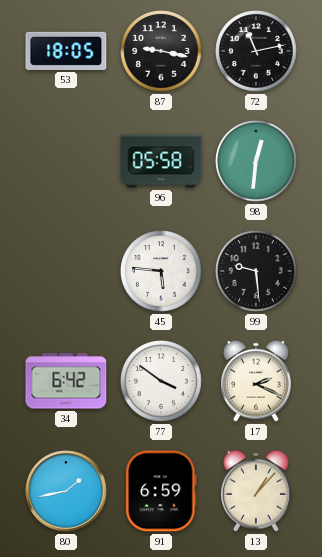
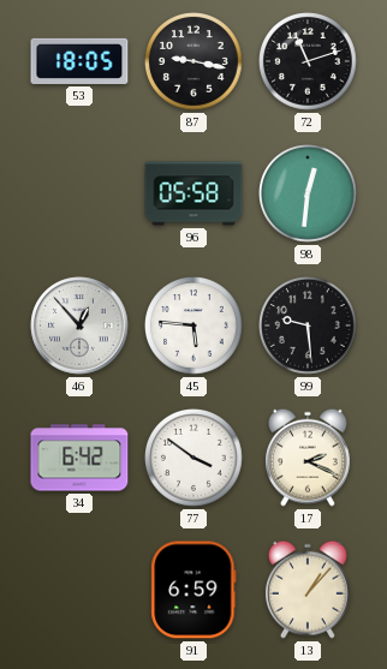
72: 11:13 -> 11:12
46: none -> 12:53
80: 1:43 -> none
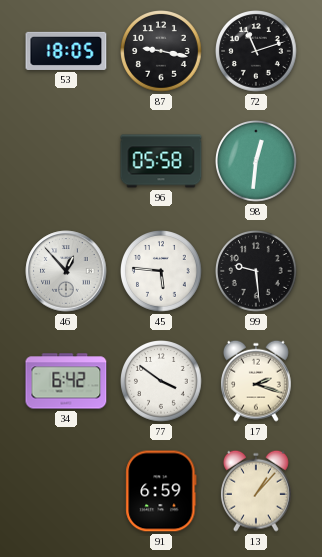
17: 2:19 -> 2:18
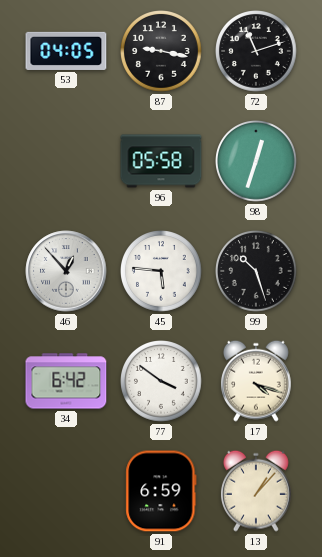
53: 18:05 -> 04:05
98: 12:31 -> 12:33
99: 9:29 -> 10:27
17: 2:18 -> 4:18
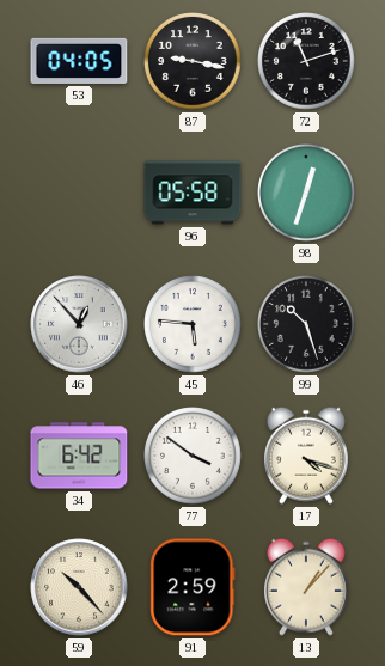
59: none -> 10:23
91: 6:59 -> 2:59
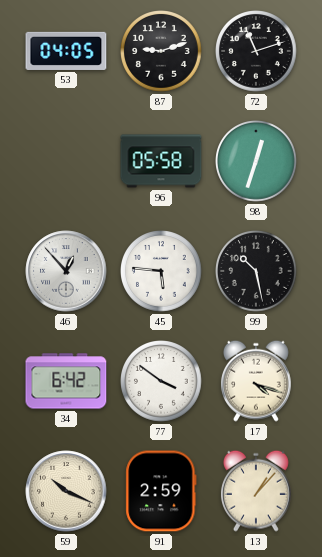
87: 9:17 -> 9:12
99: 10:27 -> 10:28
59: 10:23 -> 10:19
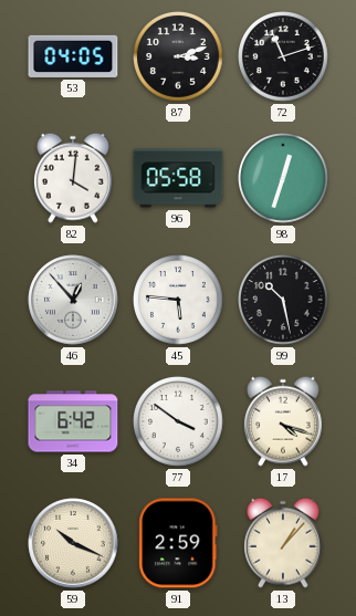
87: 9:12 -> 3:12
82: none -> 4:01
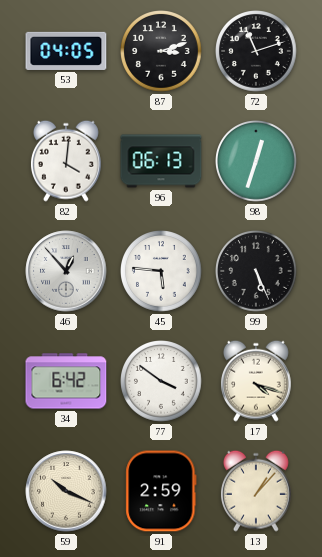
96: 05:58 -> 06:13
99: 10:28 -> 5:26
